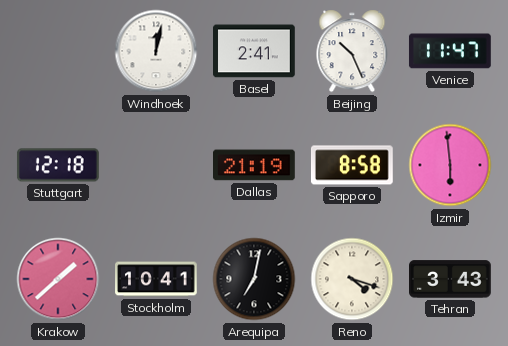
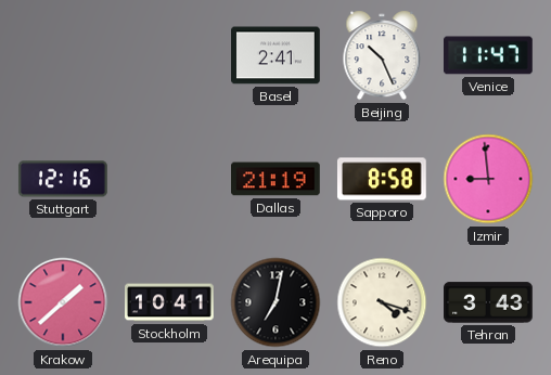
Windhoek: 12:02 -> none
Stuttgart: 12:18 -> 12:16
Izmir: 5:59 -> 8:59
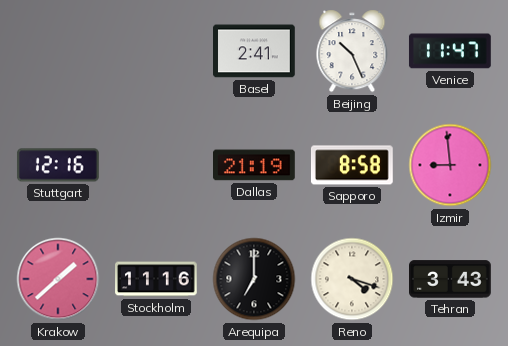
Stockholm: 10:41 -> 11:16
Arequipa: 7:02 -> 7:00
